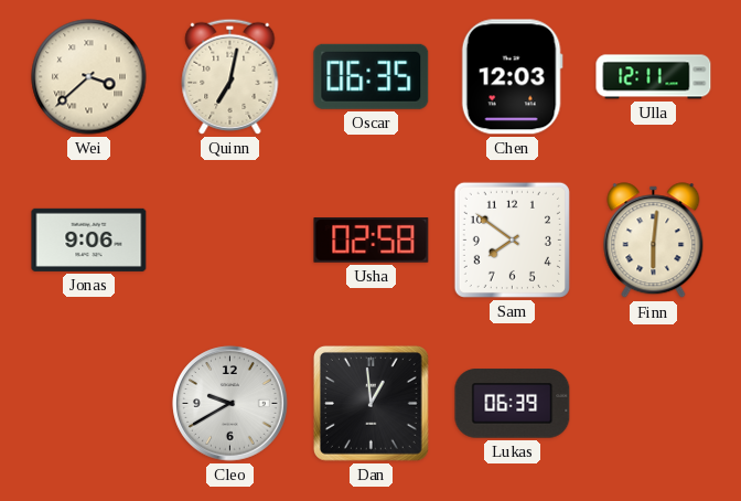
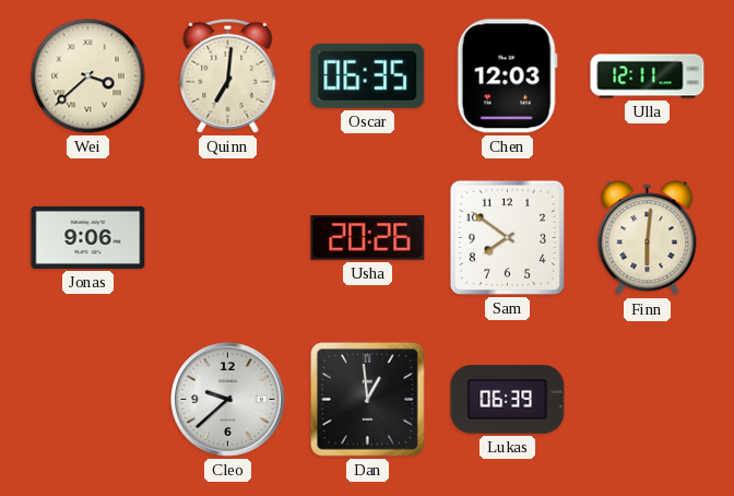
Quinn: 7:02 -> 7:01
Usha: 02:58 -> 20:26
Cleo: 9:40 -> 9:38
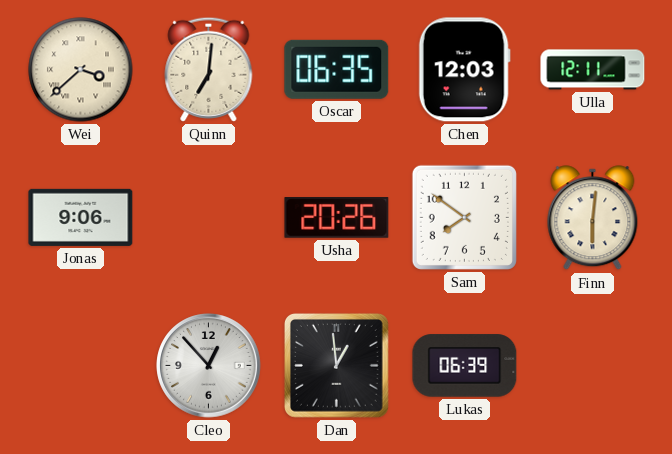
Cleo: 9:38 -> 12:53
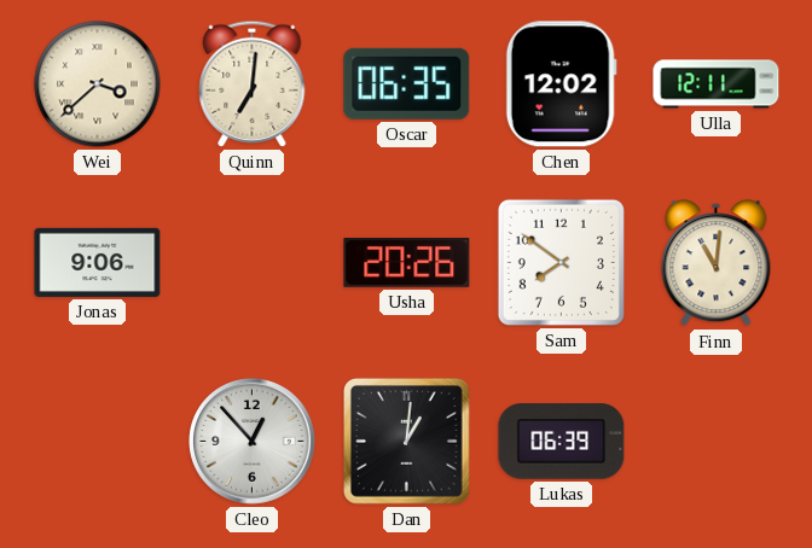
Chen: 12:03 -> 12:02
Finn: 6:01 -> 11:01
Dan: 12:59 -> 1:01
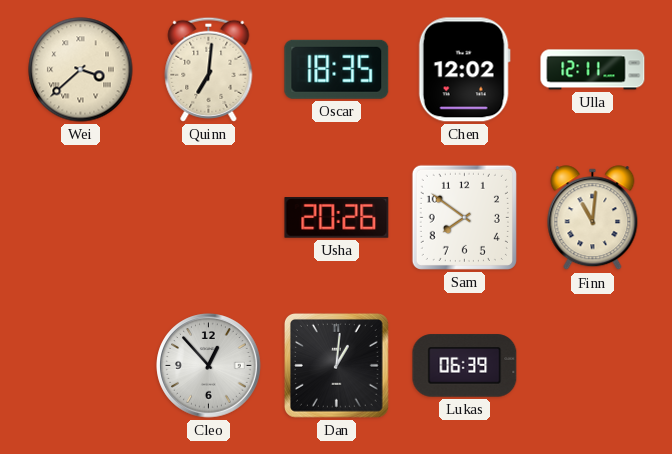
Oscar: 06:35 -> 18:35
Jonas: 9:06 -> none
